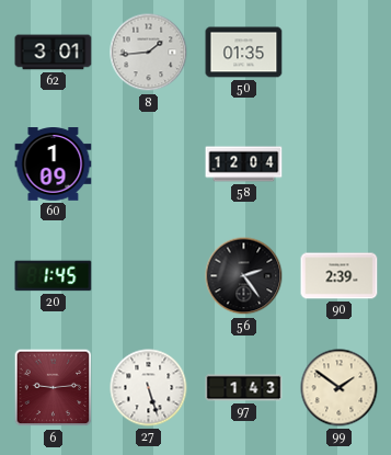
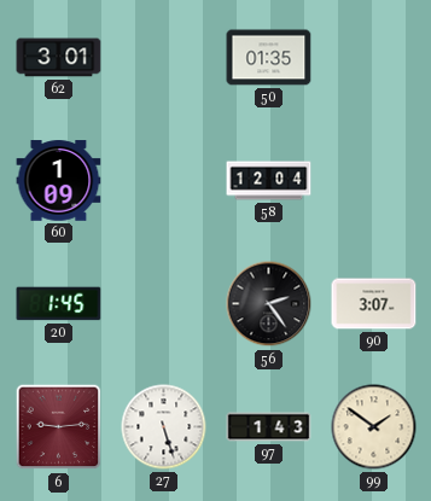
8: 1:44 -> none
90: 2:39 -> 3:07
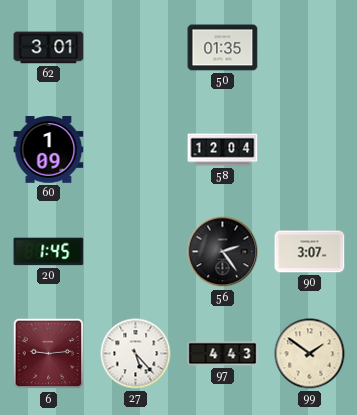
27: 5:27 -> 5:23
97: 1:43 -> 4:43
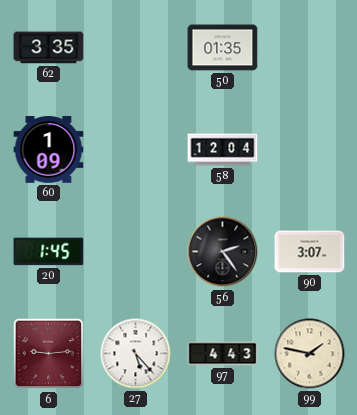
62: 3:01 -> 3:35
99: 1:51 -> 1:47
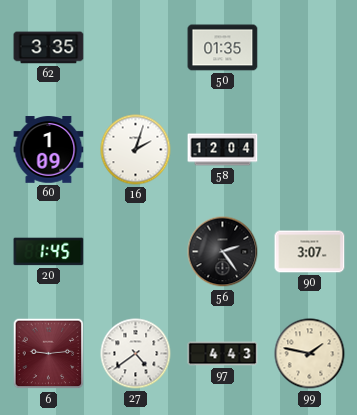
16: none -> 2:03
27: 5:23 -> 4:39
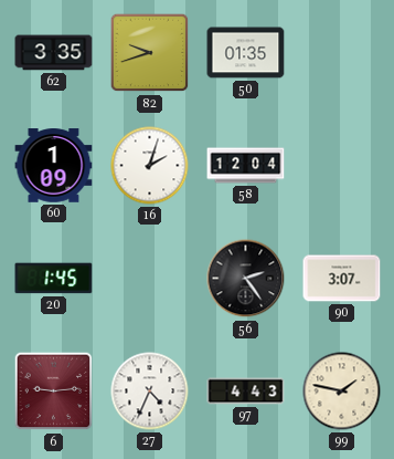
82: none -> 9:42
27: 4:39 -> 4:34
